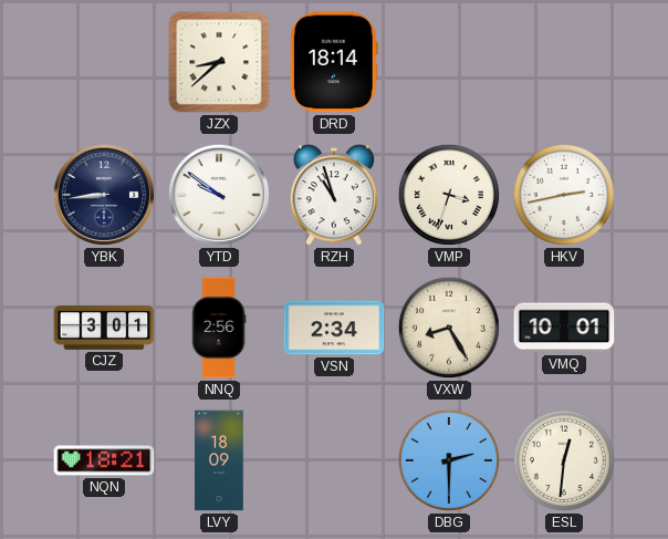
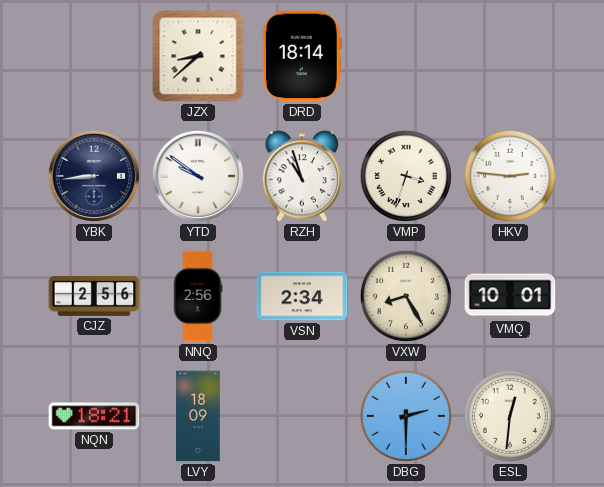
HKV: 2:43 -> 2:46
CJZ: 3:01 -> 2:56
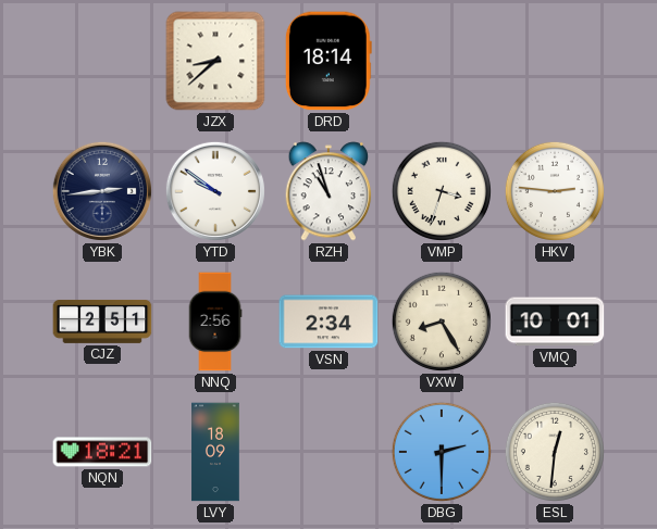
YBK: 8:44 -> 2:44
CJZ: 2:56 -> 2:51
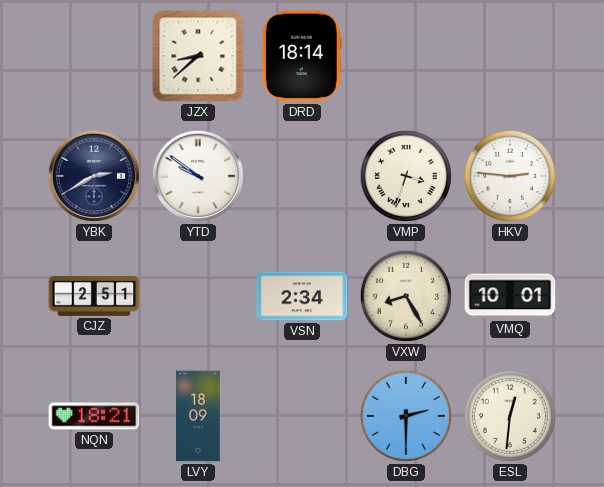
YBK: 2:44 -> 2:40
RZH: 10:57 -> none
NNQ: 2:56 -> none
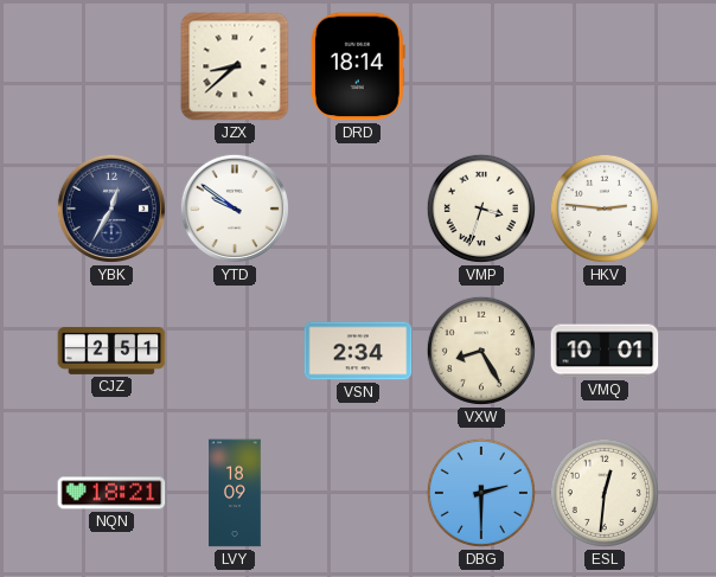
YBK: 2:40 -> 12:35
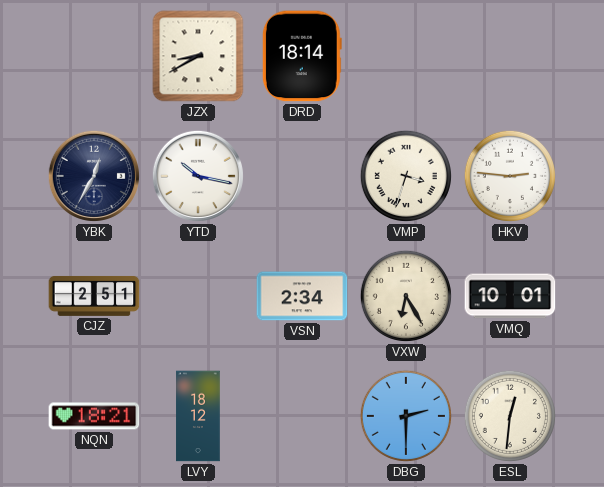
JZX: 8:38 -> 8:40
YTD: 9:51 -> 10:17
VXW: 8:25 -> 6:25
LVY: 18:09 -> 18:12
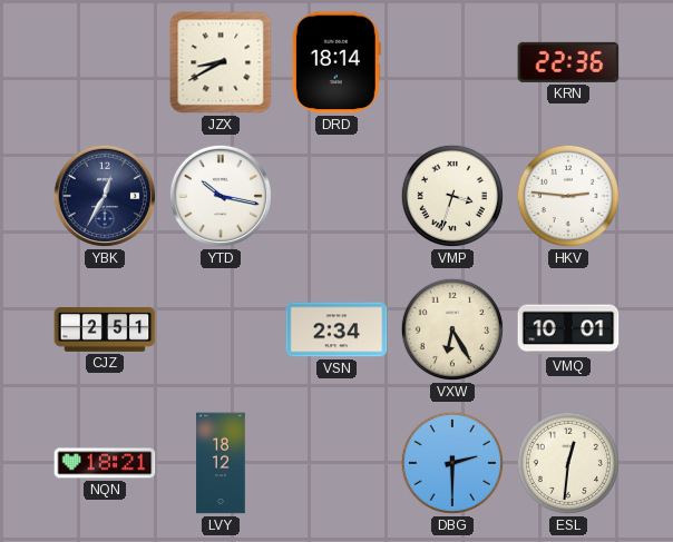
KRN: none -> 22:36
